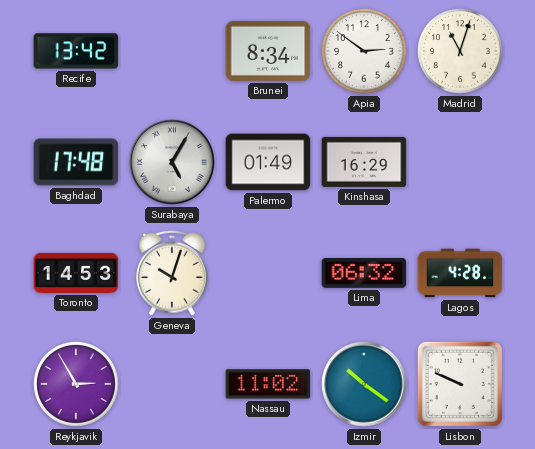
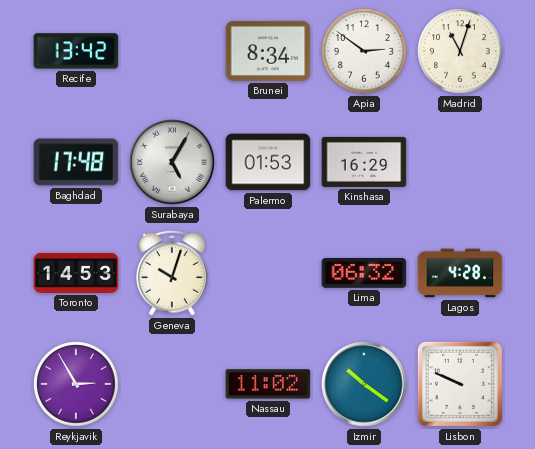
Palermo: 01:49 -> 01:53
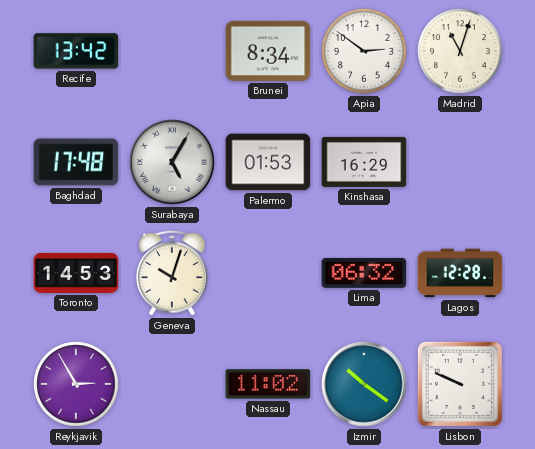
Lagos: 4:28 -> 12:28
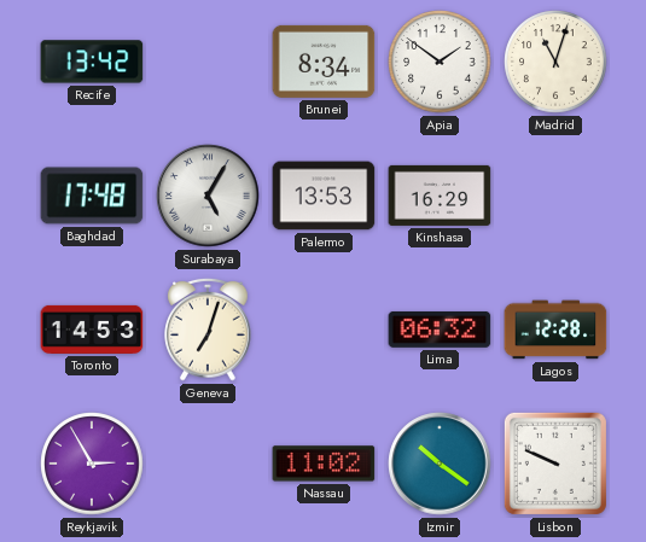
Apia: 2:51 -> 1:51
Palermo: 01:53 -> 13:53
Geneva: 10:03 -> 7:03
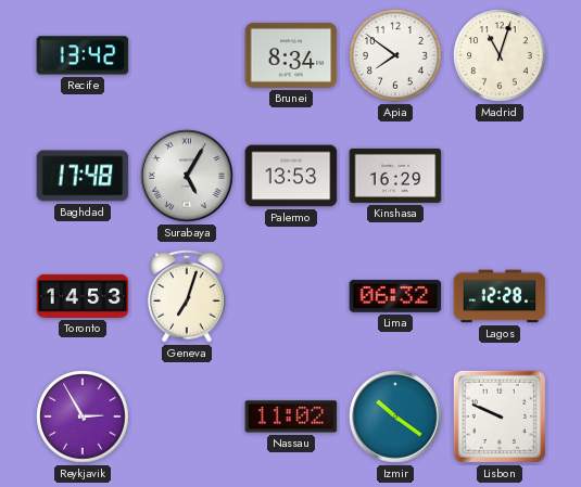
Apia: 1:51 -> 7:51
